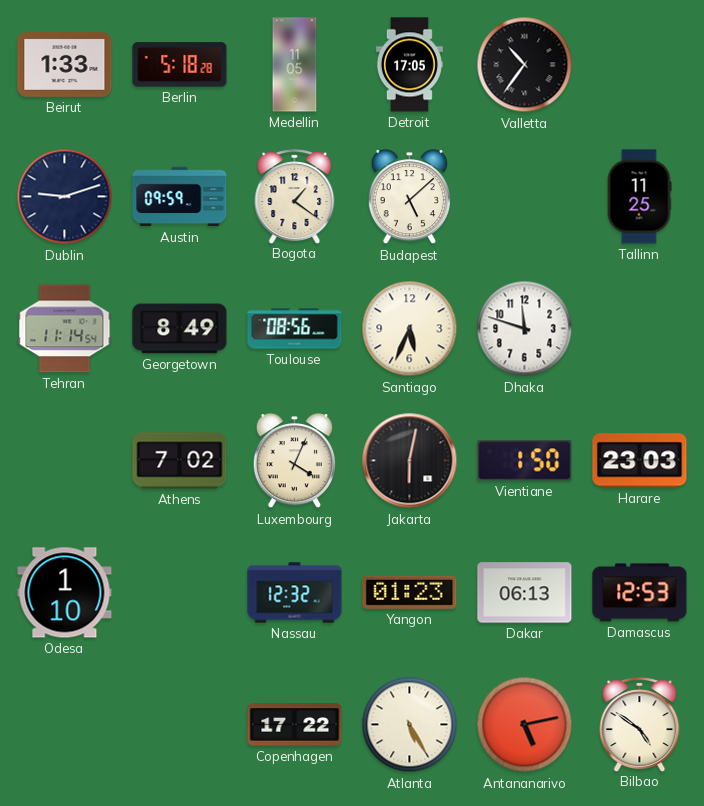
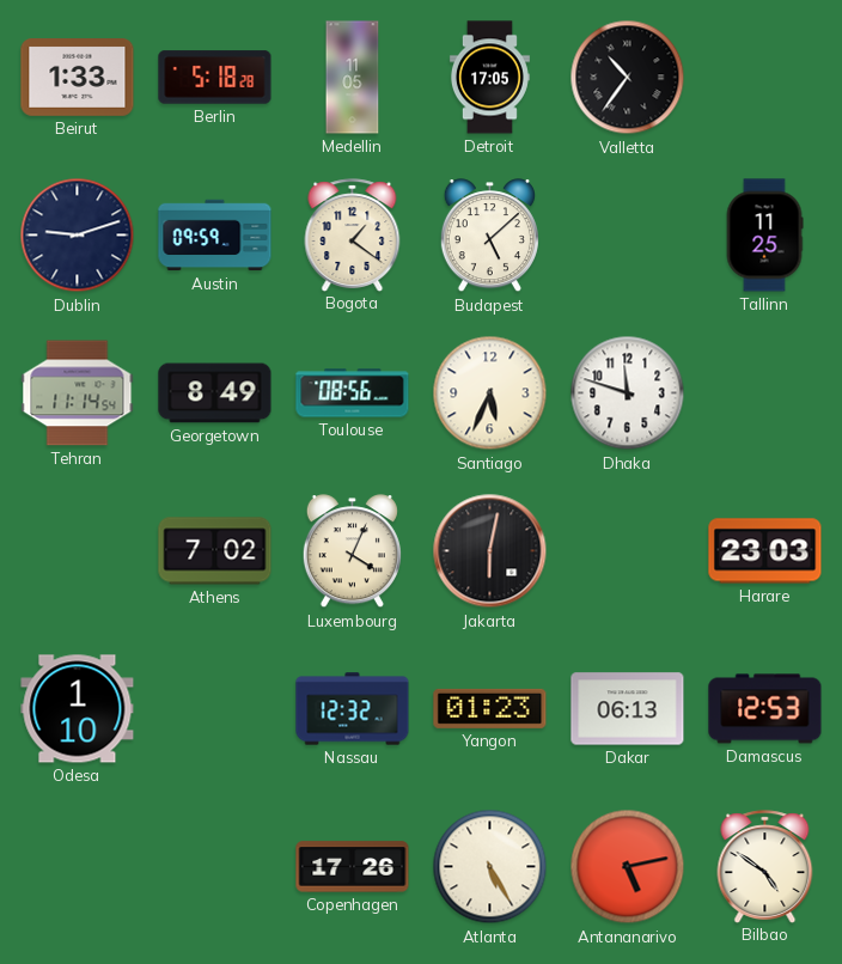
Vientiane: 1:50 -> none
Copenhagen: 17:22 -> 17:26
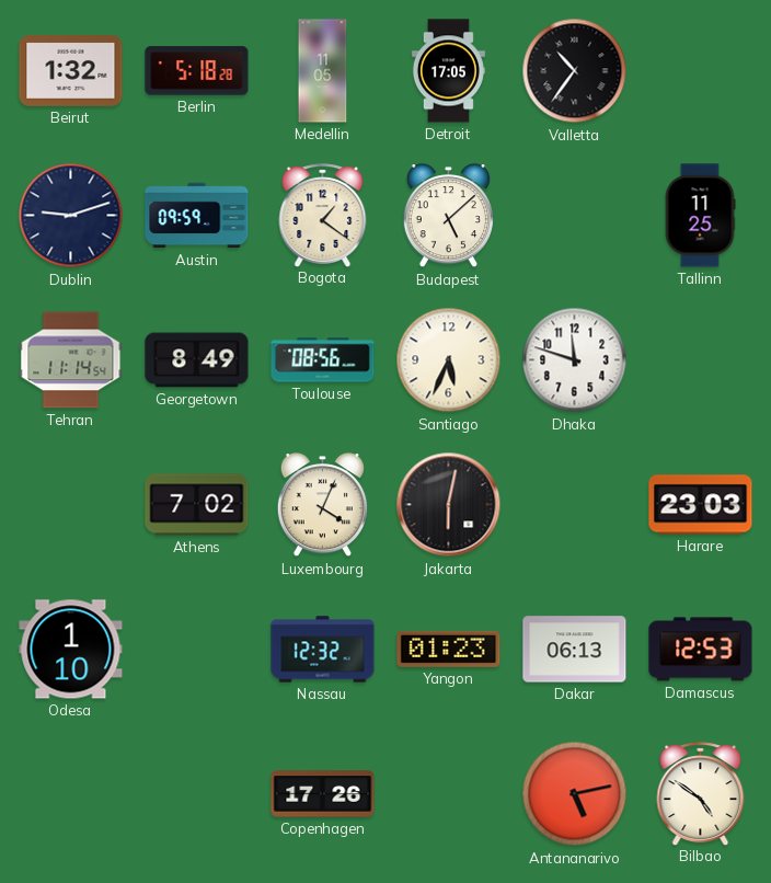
Beirut: 1:33 -> 1:32
Atlanta: 5:25 -> none
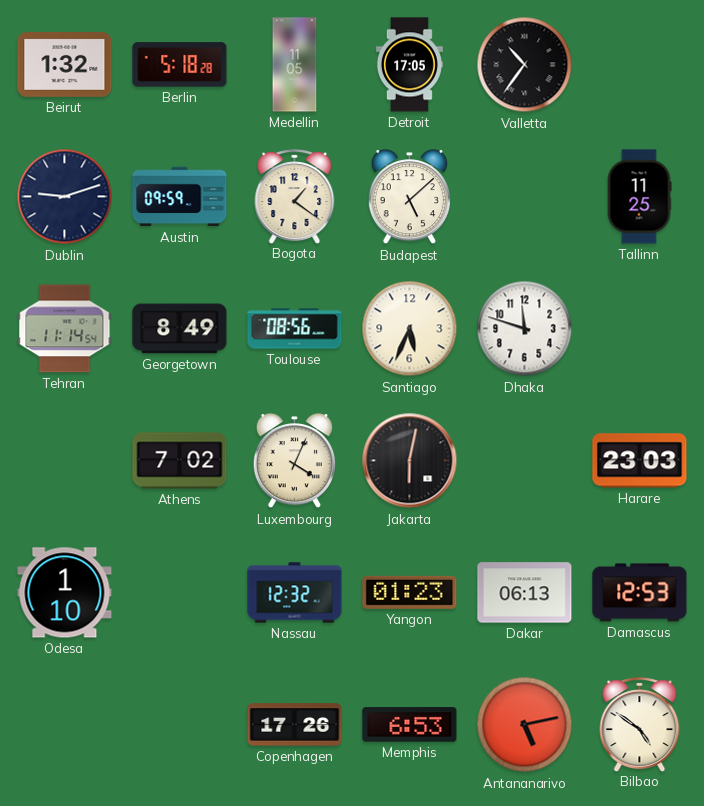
Memphis: none -> 6:53
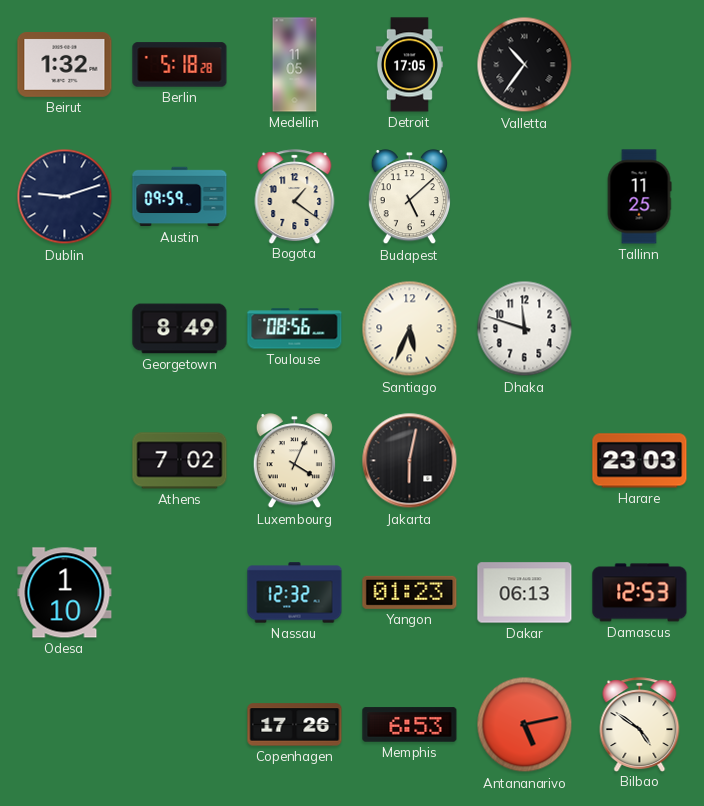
Tehran: 11:14 -> none
